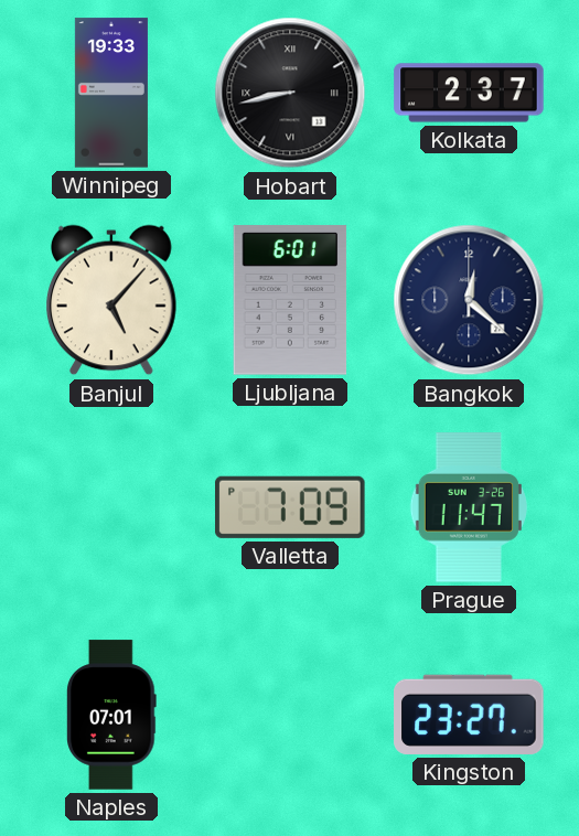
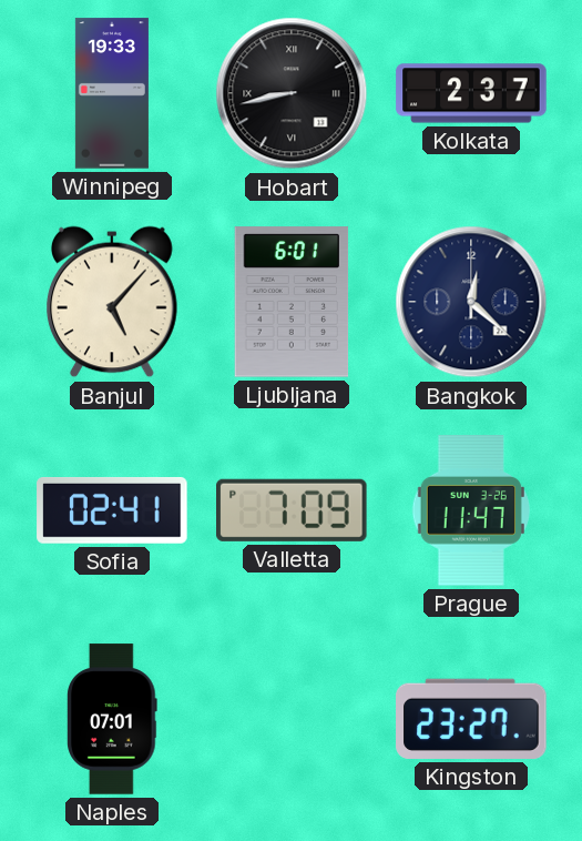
Sofia: none -> 02:41
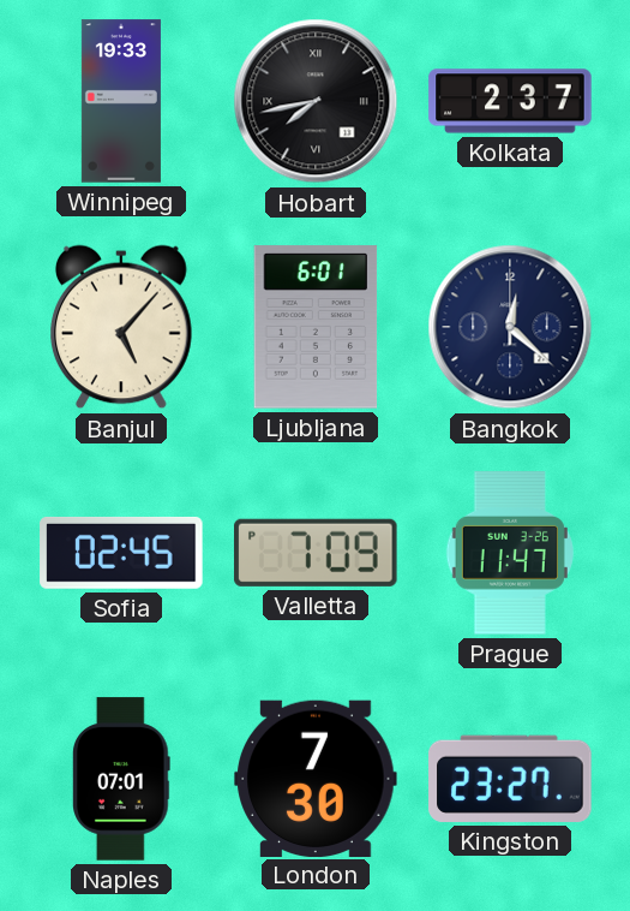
Hobart: 8:43 -> 7:43
Sofia: 02:41 -> 02:45
London: none -> 7:30
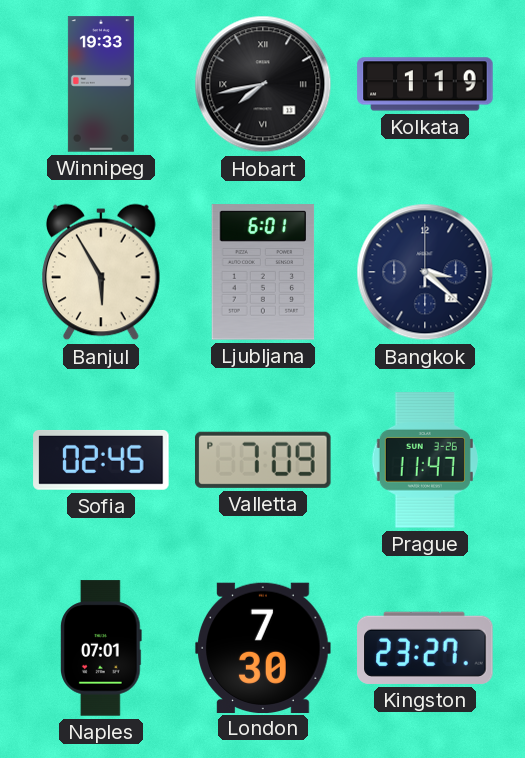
Kolkata: 2:37 -> 1:19
Banjul: 5:07 -> 5:55
Bangkok: 12:22 -> 3:22
